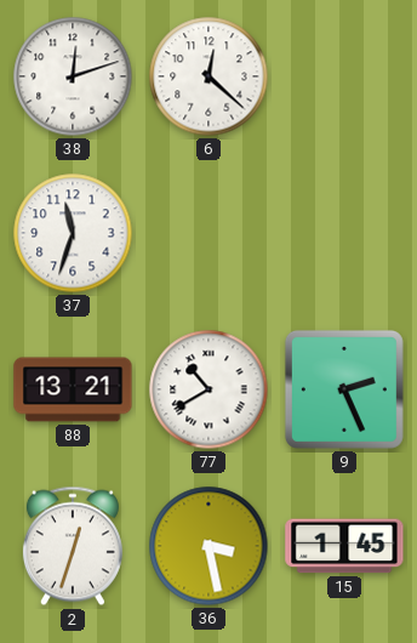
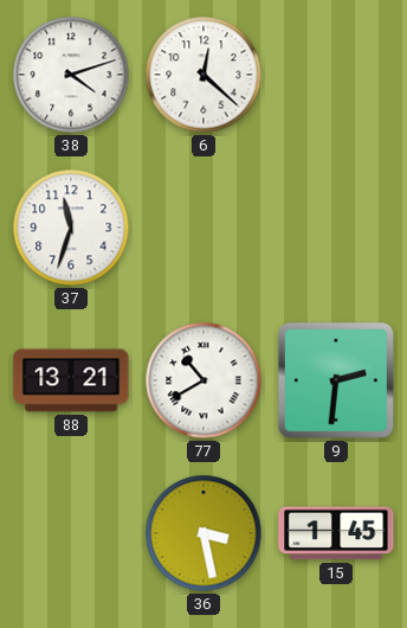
38: 12:12 -> 4:12
9: 2:26 -> 2:31
2: 12:33 -> none
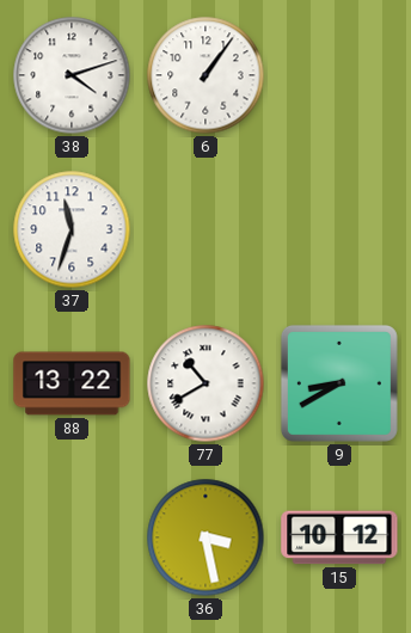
6: 12:22 -> 1:06
88: 13:21 -> 13:22
9: 2:31 -> 8:40
15: 1:45 -> 10:12
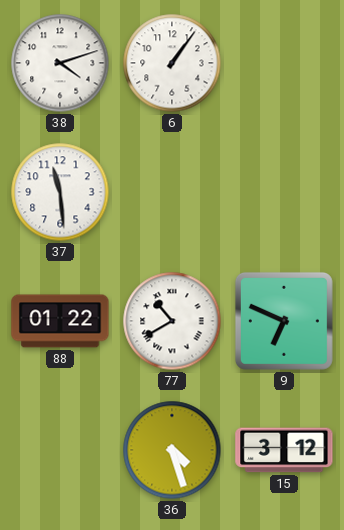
37: 11:33 -> 11:29
88: 13:22 -> 01:22
9: 8:40 -> 6:49
36: 3:28 -> 4:27
15: 10:12 -> 3:12
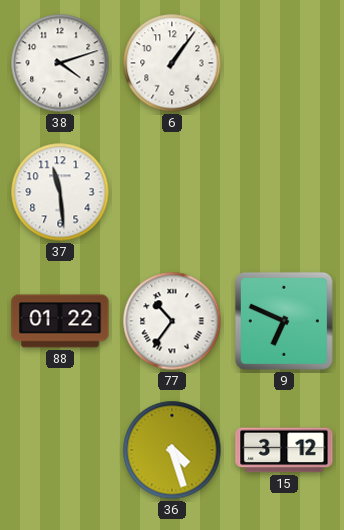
77: 10:40 -> 10:36
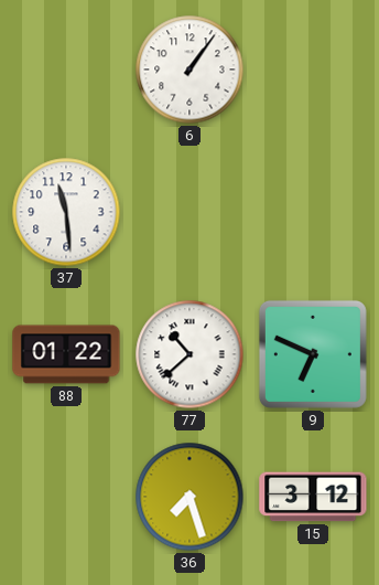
38: 4:12 -> none
77: 10:36 -> 10:38
36: 4:27 -> 7:27
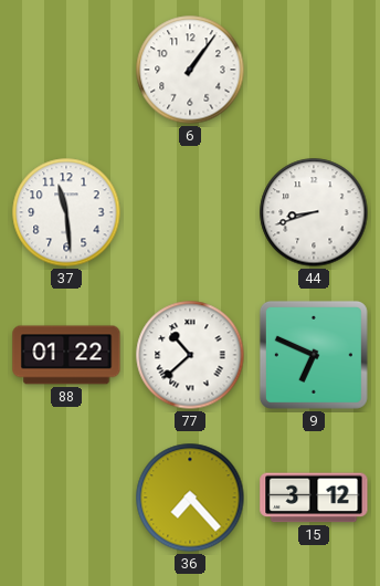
44: none -> 8:42
36: 7:27 -> 7:23
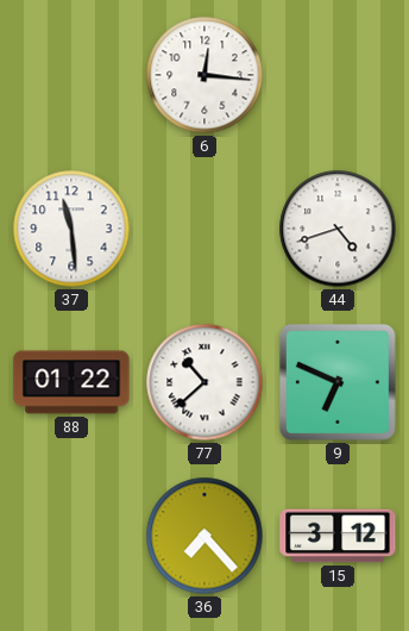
6: 1:06 -> 12:16
44: 8:42 -> 4:42
